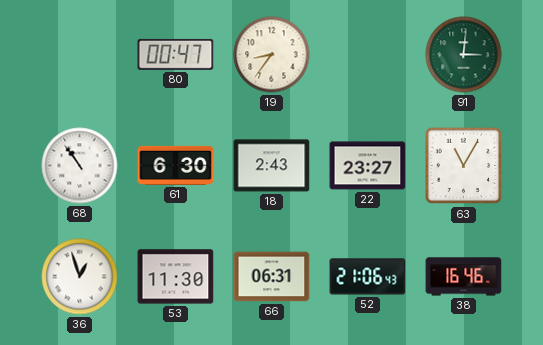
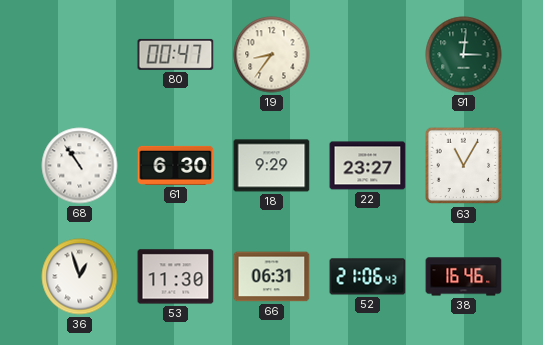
18: 2:43 -> 9:29
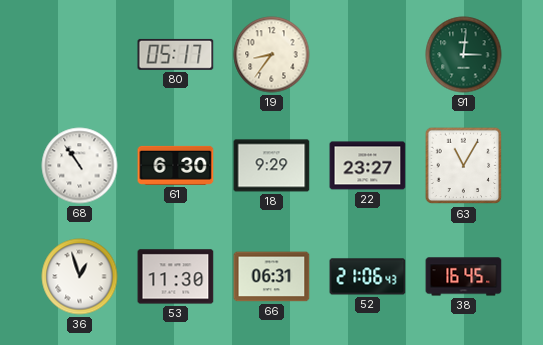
80: 00:47 -> 05:17
38: 16:46 -> 16:45
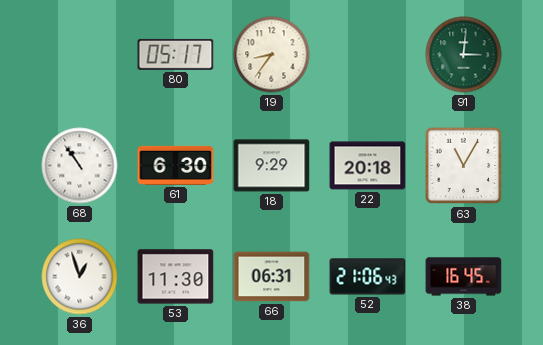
22: 23:27 -> 20:18
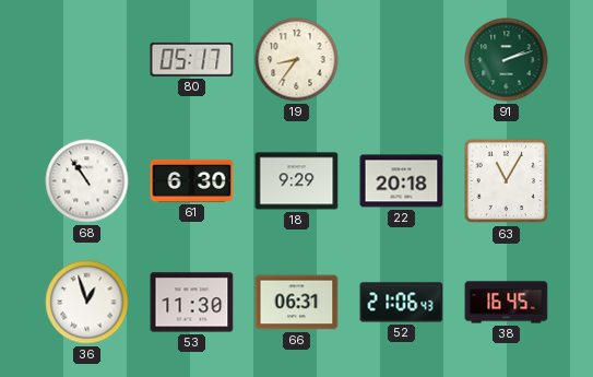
91: 3:01 -> 2:12
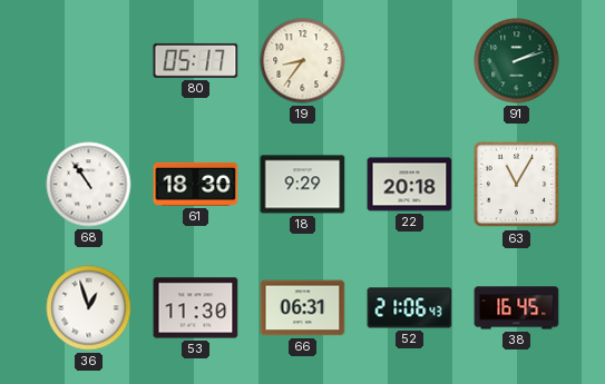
61: 6:30 -> 18:30
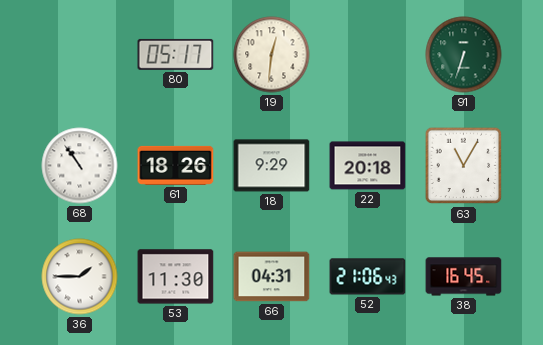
19: 8:36 -> 12:31
91: 2:12 -> 6:33
61: 18:30 -> 18:26
36: 12:57 -> 1:45
66: 06:31 -> 04:31
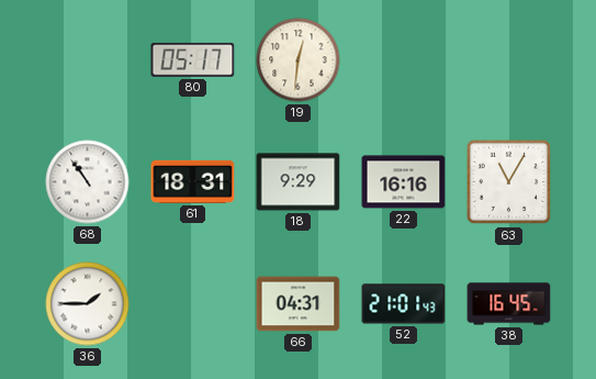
91: 6:33 -> none
61: 18:26 -> 18:31
22: 20:18 -> 16:16
53: 11:30 -> none
52: 21:06 -> 21:01
